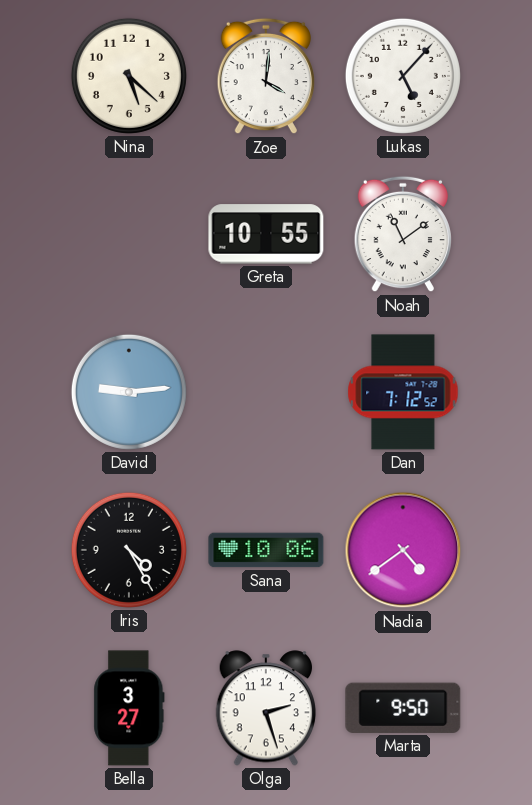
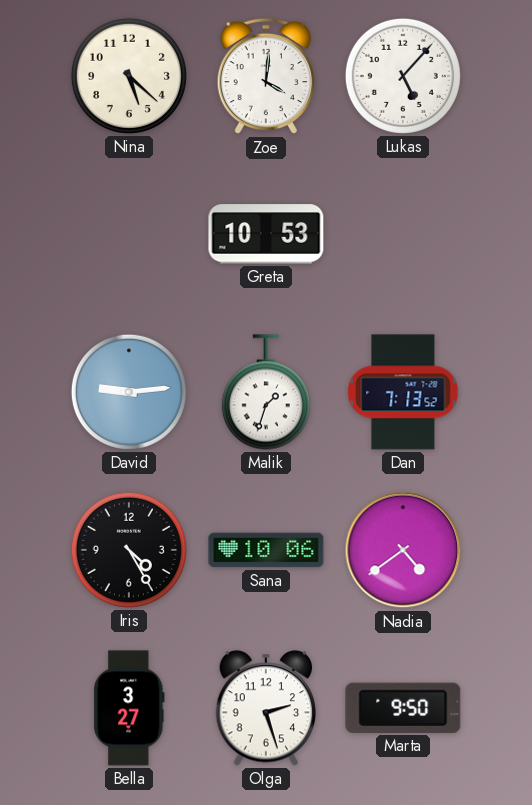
Greta: 10:55 -> 10:53
Noah: 11:09 -> none
Malik: none -> 1:33
Dan: 7:12 -> 7:13
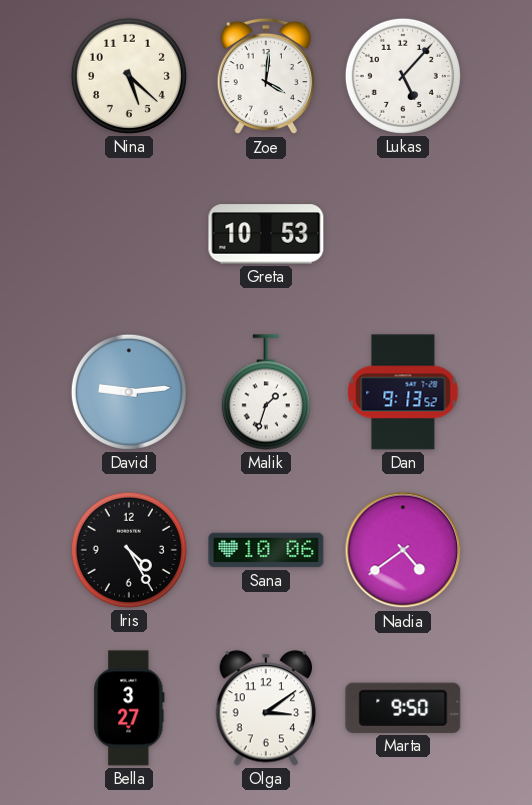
Dan: 7:13 -> 9:13
Olga: 2:27 -> 3:09
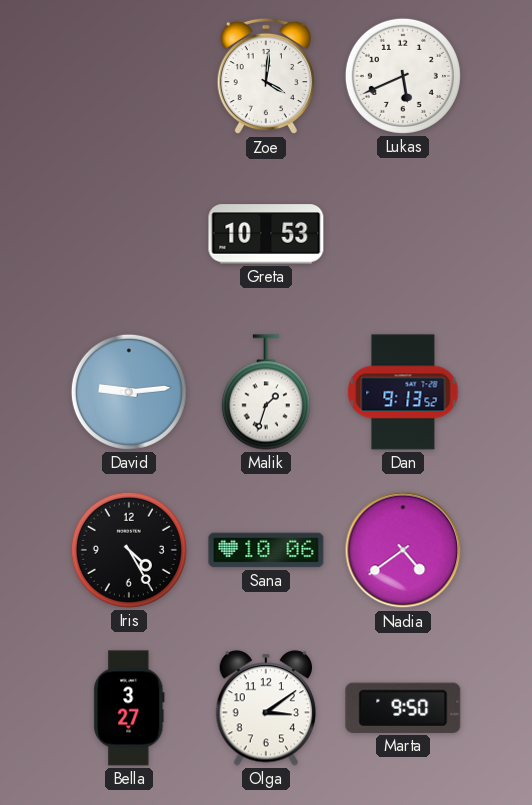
Nina: 5:22 -> none
Lukas: 5:07 -> 5:41
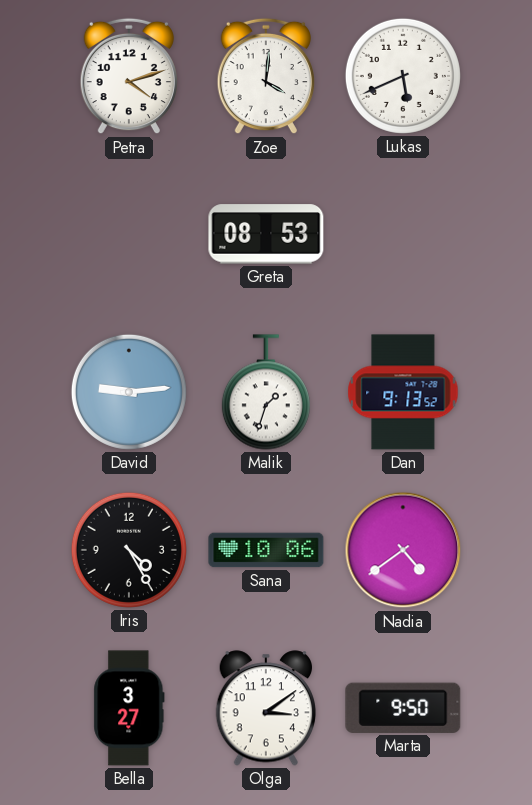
Petra: none -> 4:12
Greta: 10:53 -> 08:53
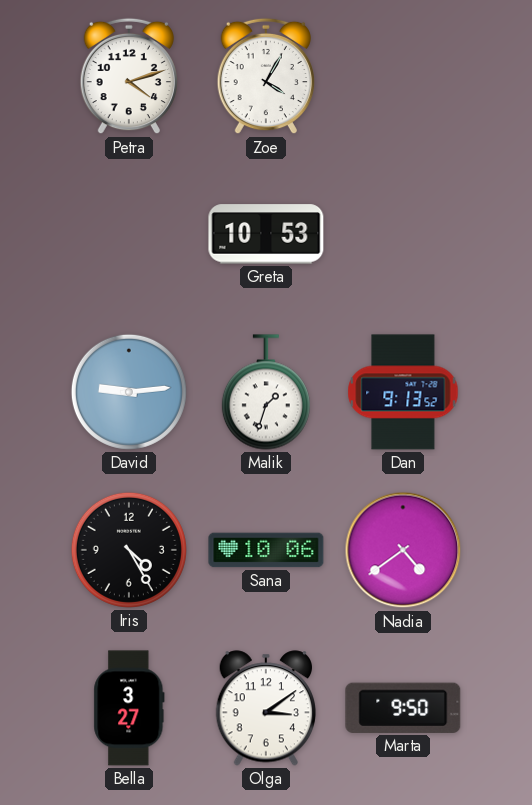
Zoe: 4:01 -> 4:05
Lukas: 5:41 -> none
Greta: 08:53 -> 10:53
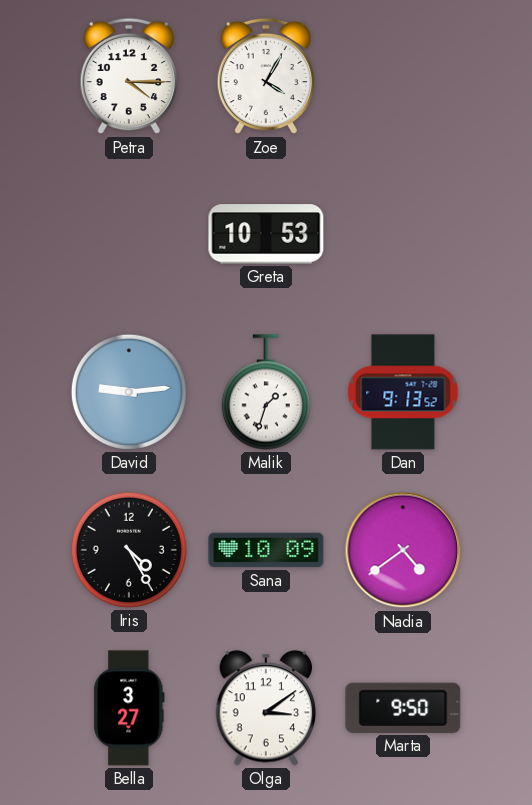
Petra: 4:12 -> 4:15
Sana: 10:06 -> 10:09
